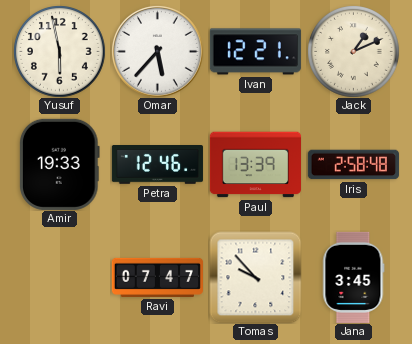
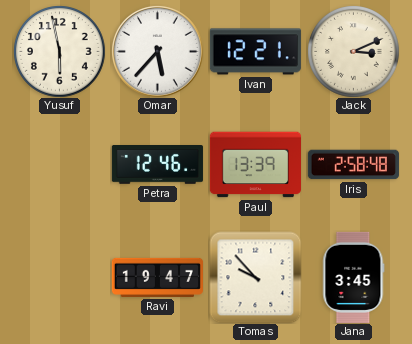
Jack: 1:11 -> 3:11
Amir: 19:33 -> none
Ravi: 07:47 -> 19:47
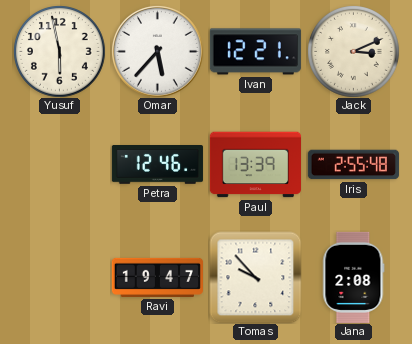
Iris: 2:58 -> 2:55
Jana: 3:45 -> 2:08
